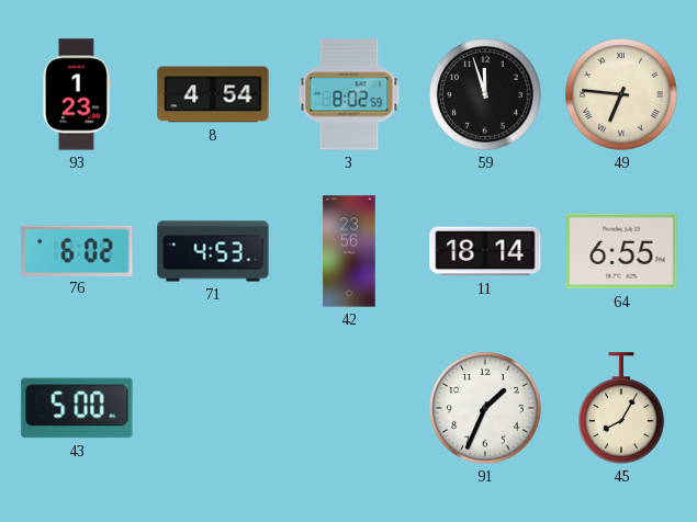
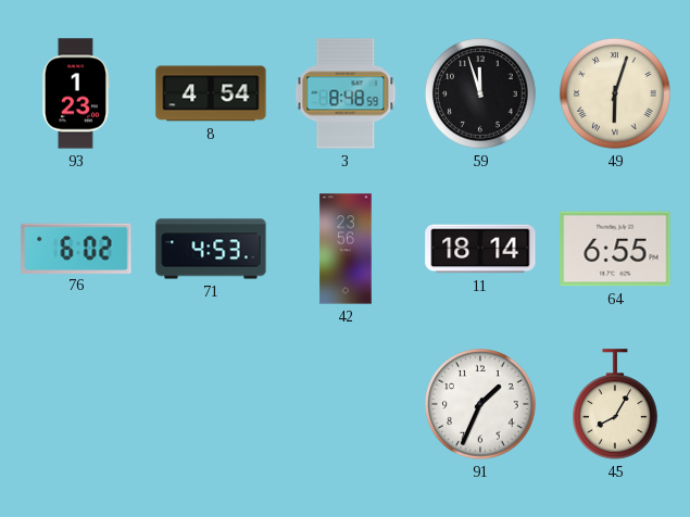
3: 8:02 -> 8:48
49: 6:46 -> 6:03
43: 5:00 -> none
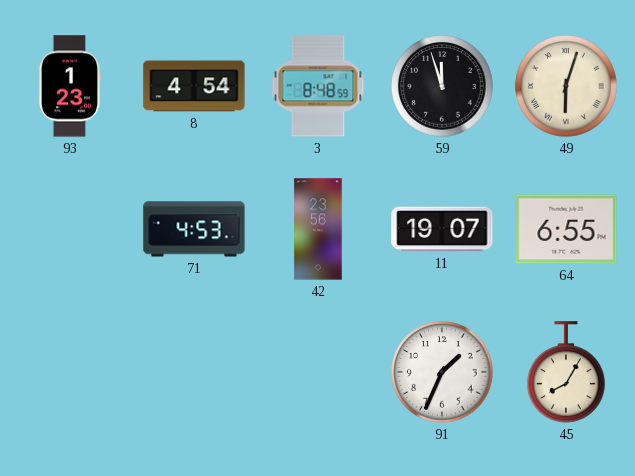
76: 6:02 -> none
11: 18:14 -> 19:07
